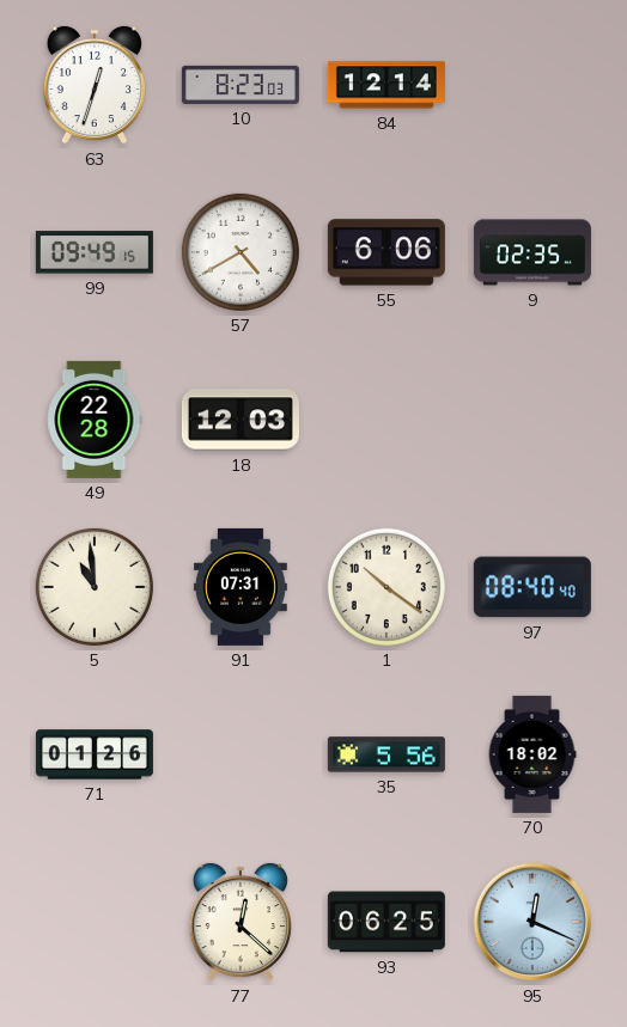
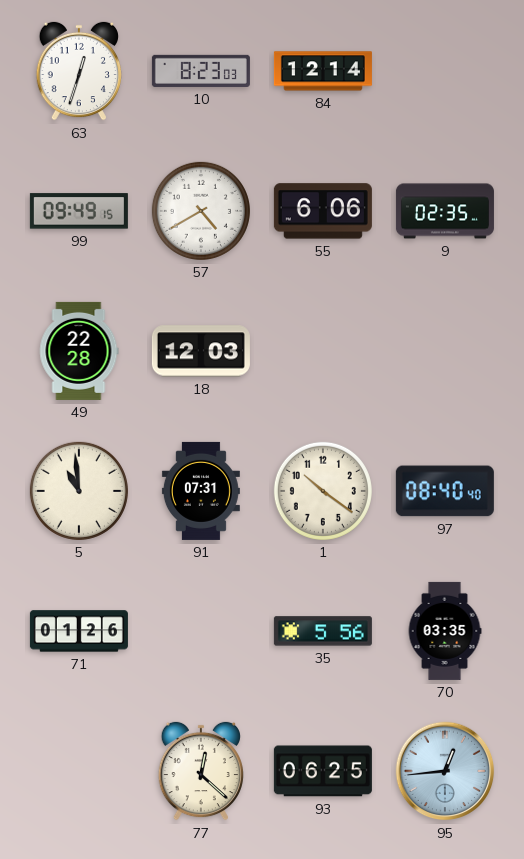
70: 18:02 -> 03:35
95: 12:19 -> 12:44
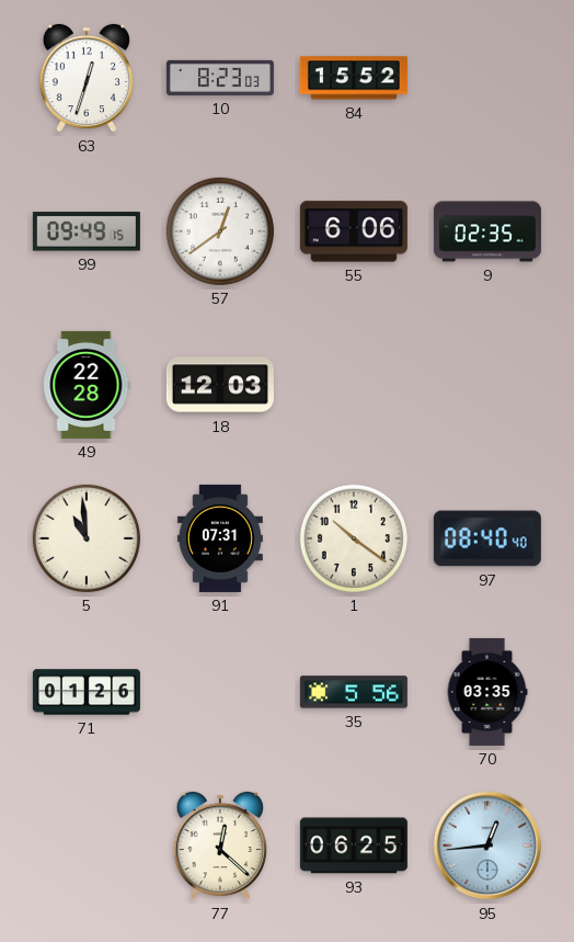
84: 12:14 -> 15:52
57: 4:40 -> 12:39
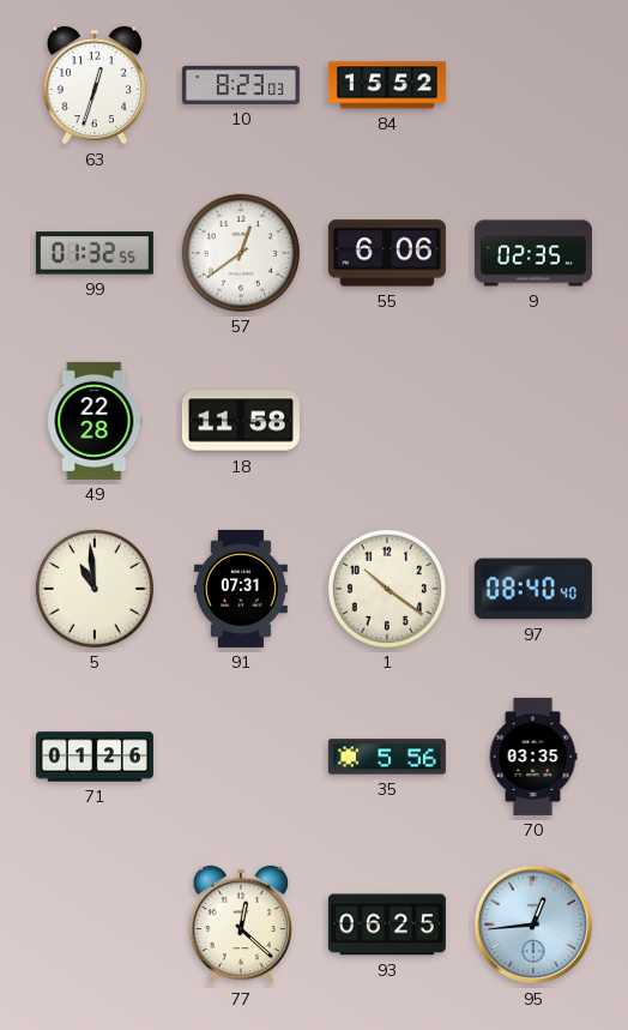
99: 09:49 -> 01:32
18: 12:03 -> 11:58
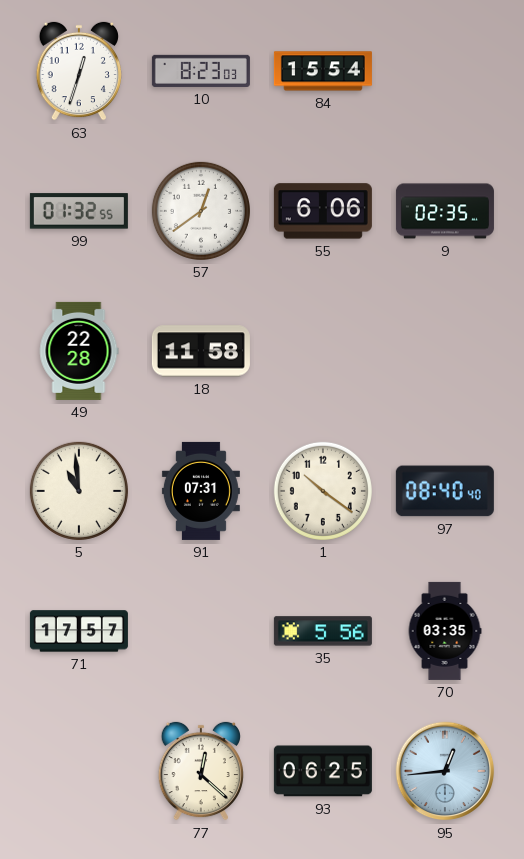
84: 15:52 -> 15:54
71: 01:26 -> 17:57
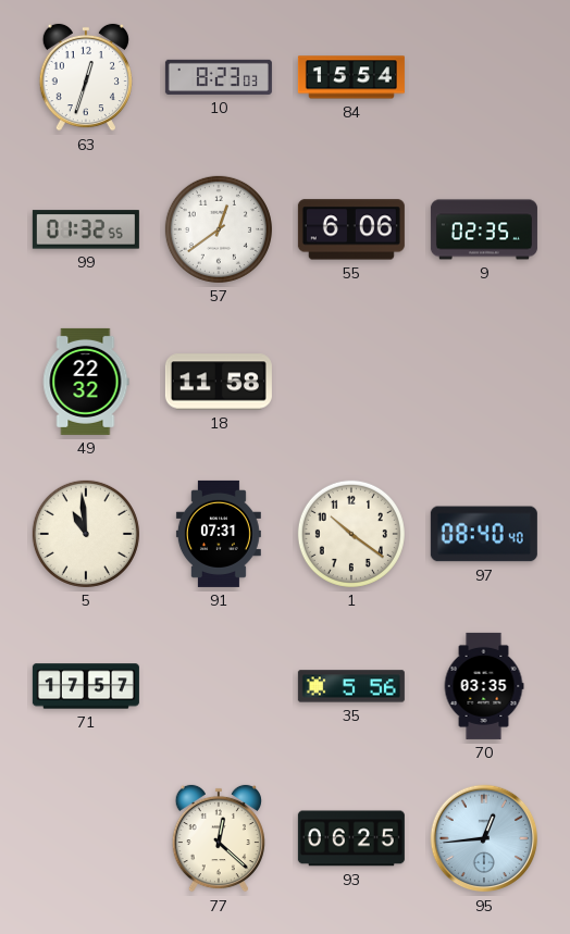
49: 22:28 -> 22:32
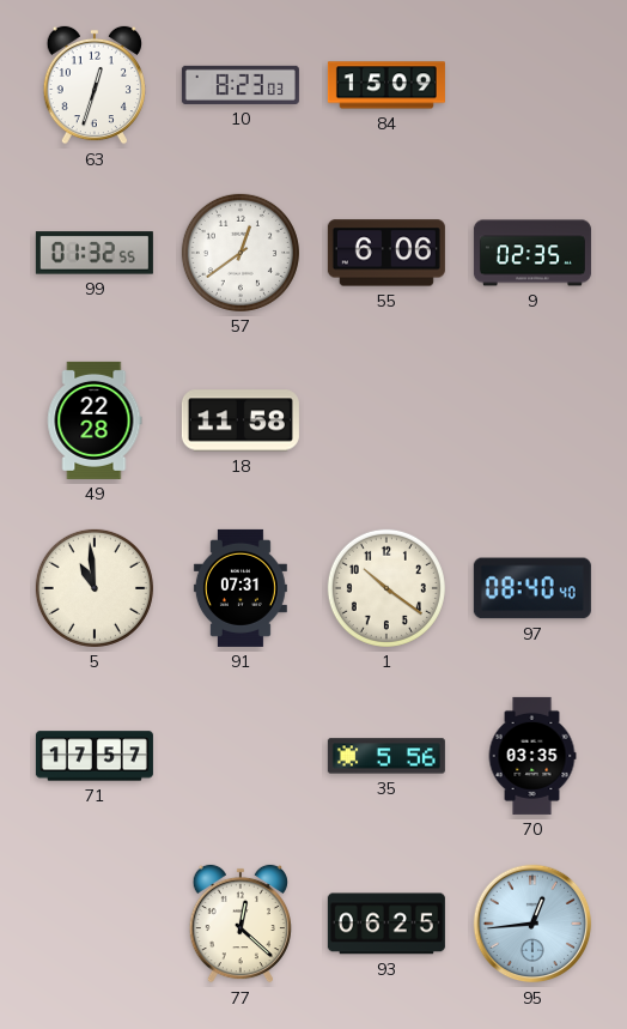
84: 15:54 -> 15:09
49: 22:32 -> 22:28
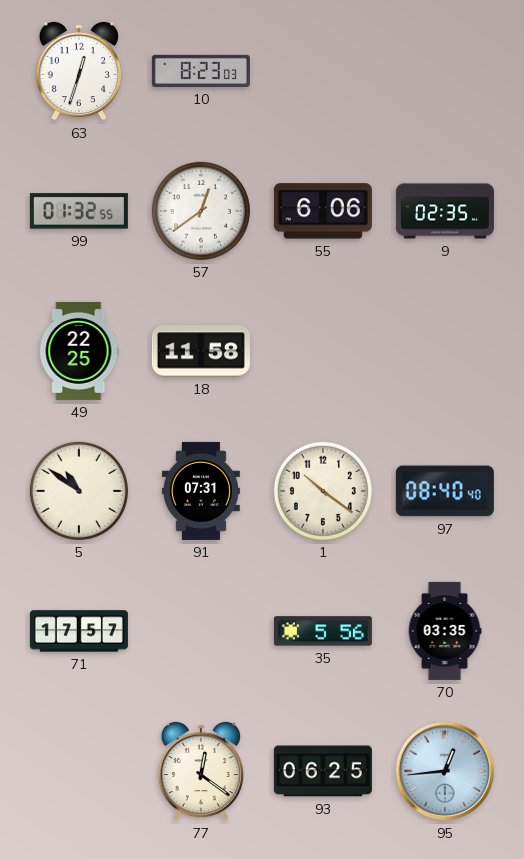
84: 15:09 -> none
49: 22:28 -> 22:25
5: 10:59 -> 10:51
77: 12:22 -> 12:21
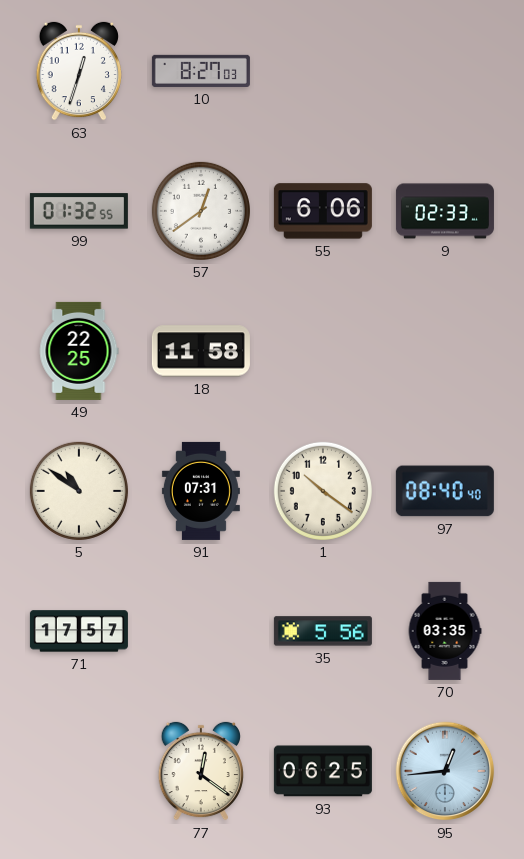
10: 8:23 -> 8:27
9: 02:35 -> 02:33
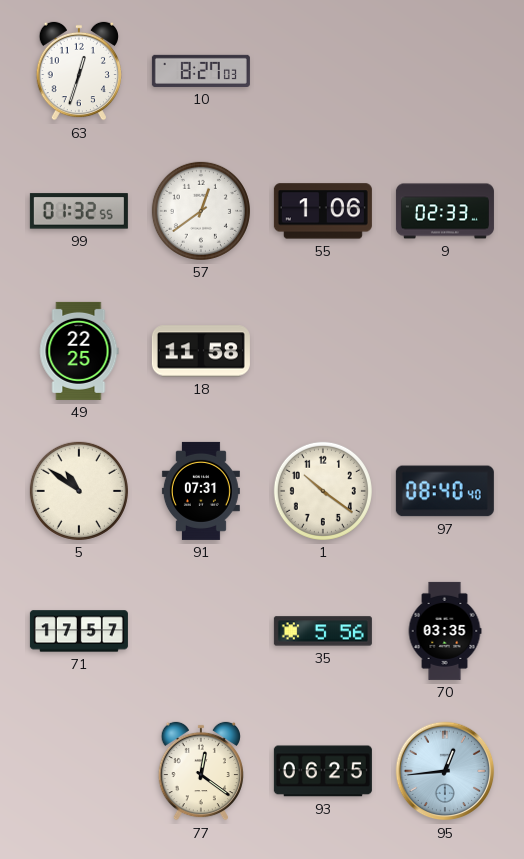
55: 6:06 -> 1:06
